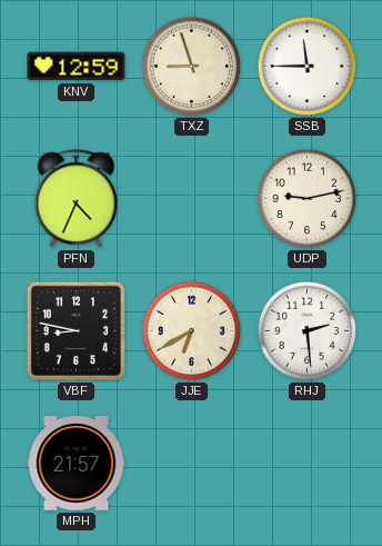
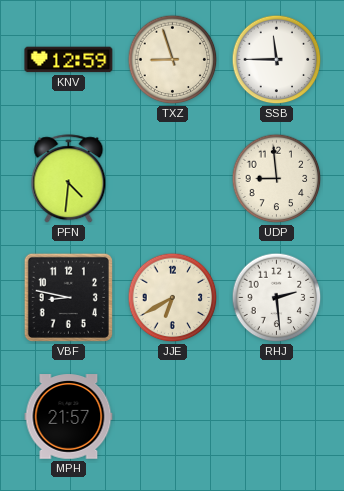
PFN: 4:34 -> 4:31
UDP: 9:13 -> 8:59
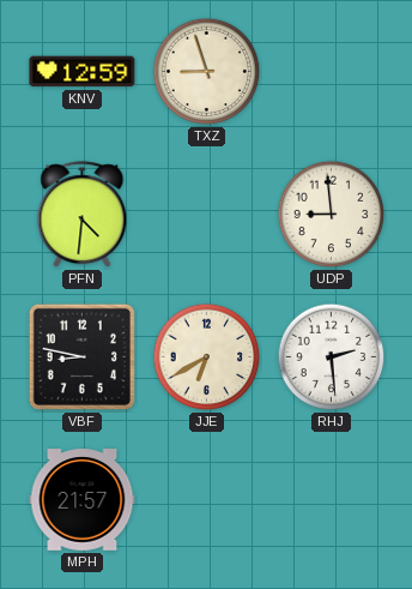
SSB: 11:45 -> none
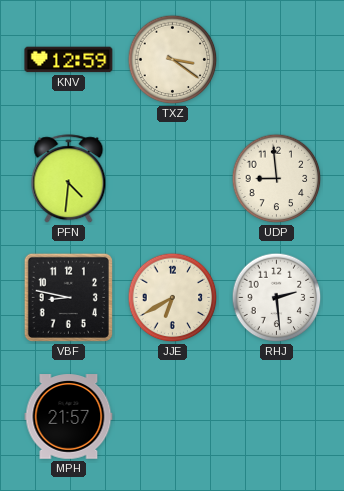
TXZ: 8:57 -> 3:21
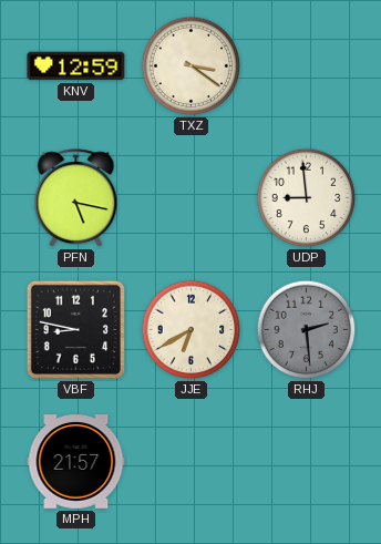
PFN: 4:31 -> 5:17
RHJ dial: white -> grey
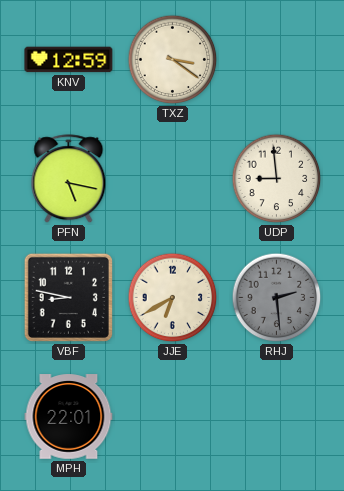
MPH: 21:57 -> 22:01
